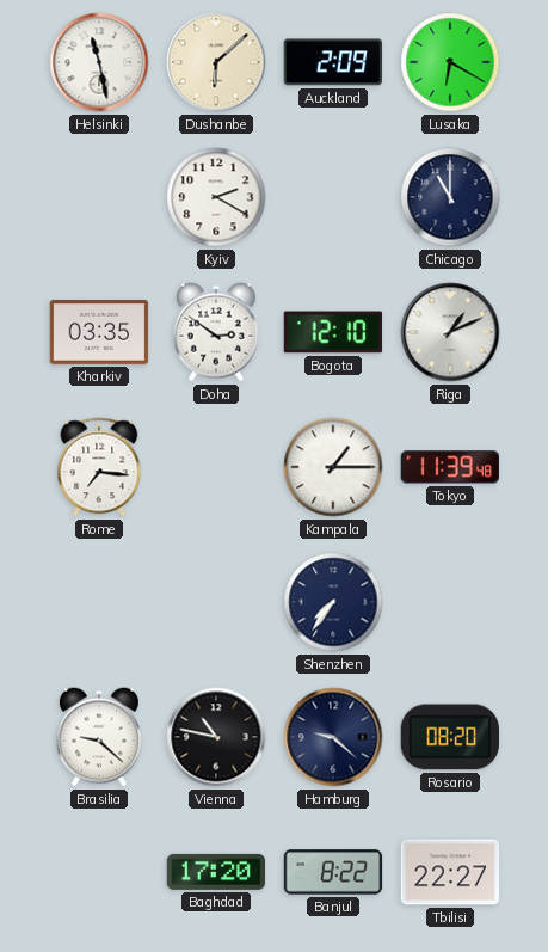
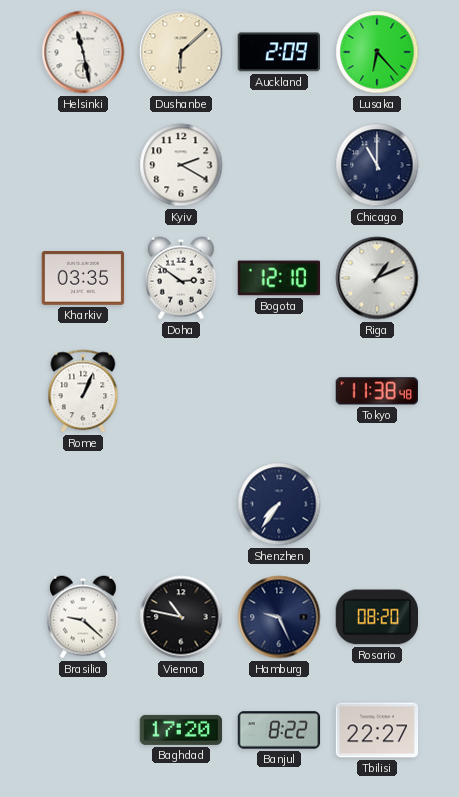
Lusaka: 6:20 -> 6:23
Rome: 7:16 -> 1:04
Kampala: 1:15 -> none
Tokyo: 11:39 -> 11:38
Hamburg: 9:22 -> 9:26
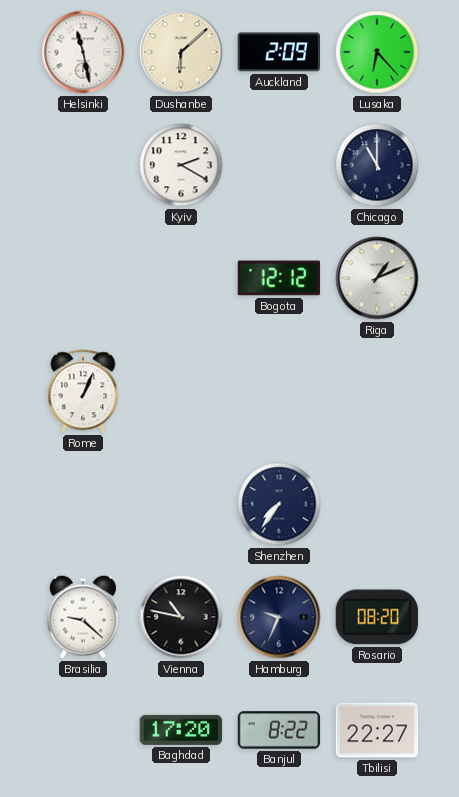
Kharkiv: 03:35 -> none
Doha: 2:51 -> none
Bogota: 12:10 -> 12:12
Tokyo: 11:38 -> none
Hamburg: 9:26 -> 9:34
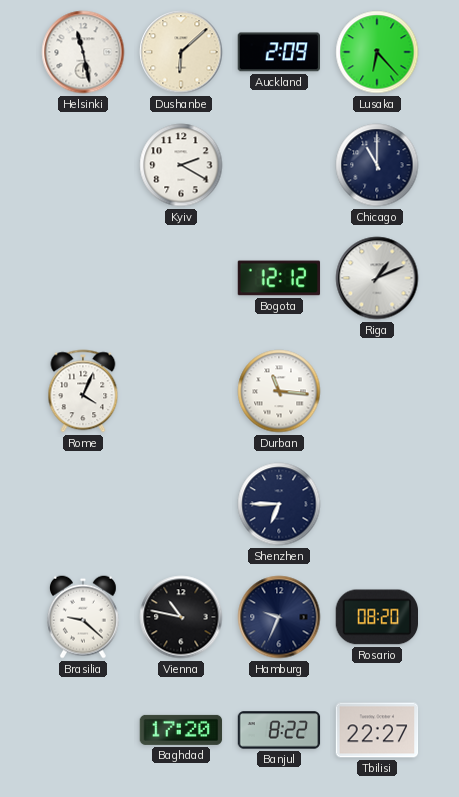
Rome: 1:04 -> 4:04
Durban: none -> 11:16
Shenzhen: 7:36 -> 6:45
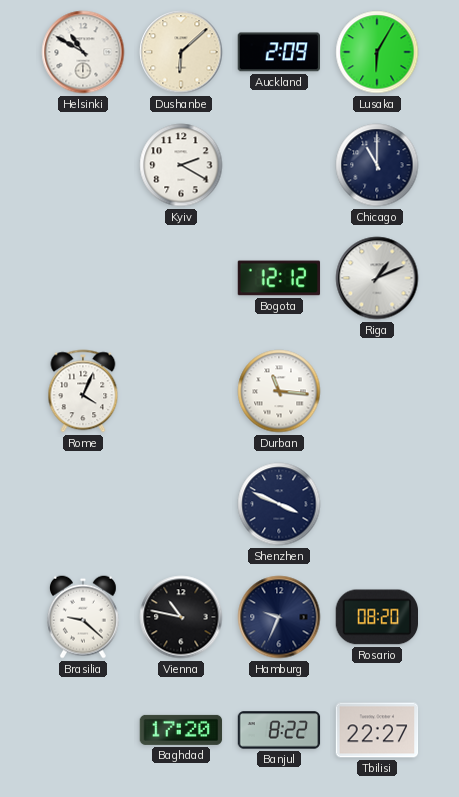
Helsinki: 11:28 -> 10:50
Lusaka: 6:23 -> 6:05
Shenzhen: 6:45 -> 3:49
